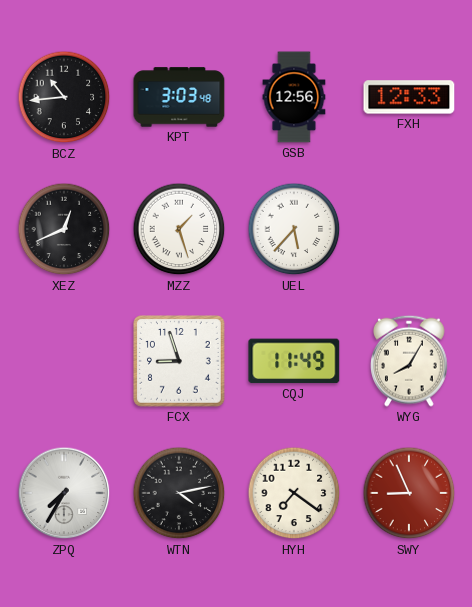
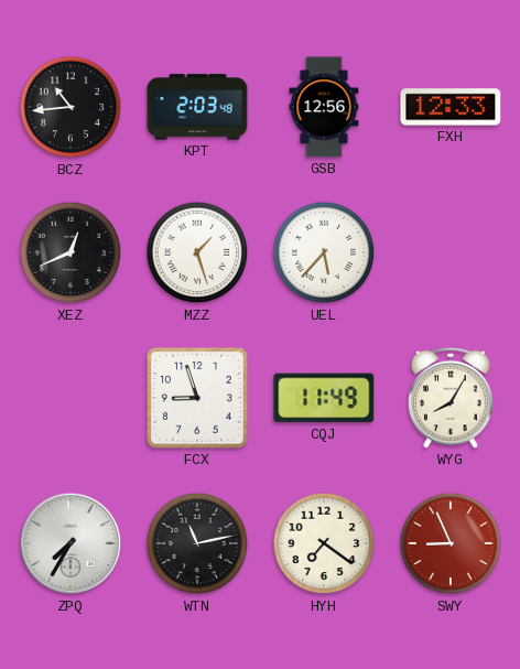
KPT: 3:03 -> 2:03
WTN: 4:13 -> 11:13
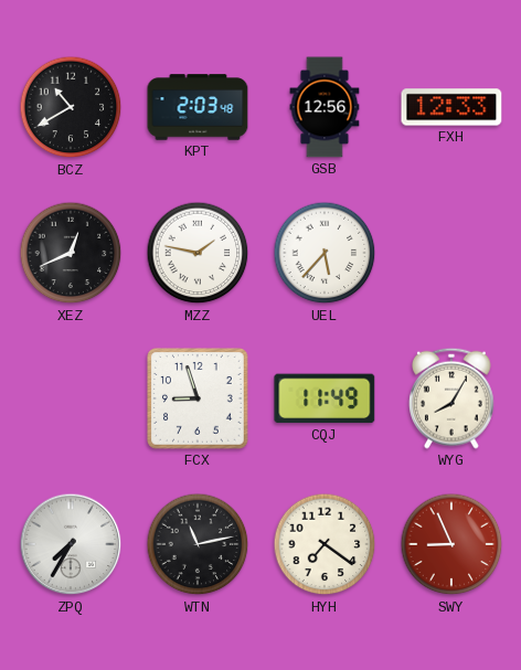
BCZ: 10:44 -> 10:40
MZZ: 1:27 -> 1:47
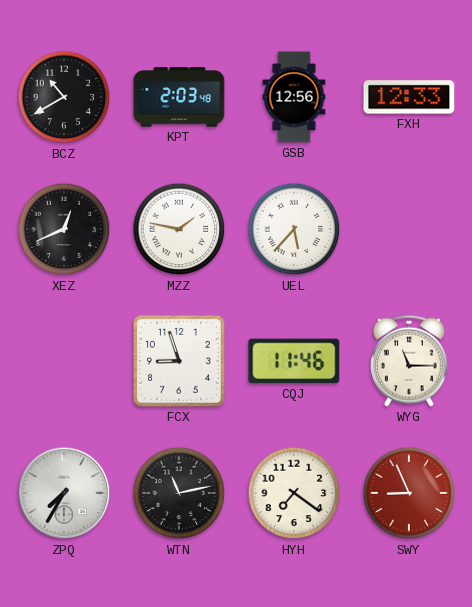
CQJ: 11:49 -> 11:46
WYG: 8:05 -> 11:15
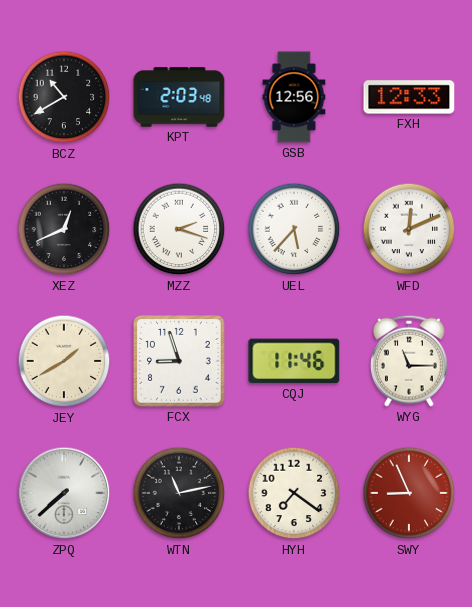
MZZ: 1:47 -> 2:18
WFD: none -> 12:11
JEY: none -> 1:40
ZPQ: 7:35 -> 7:38
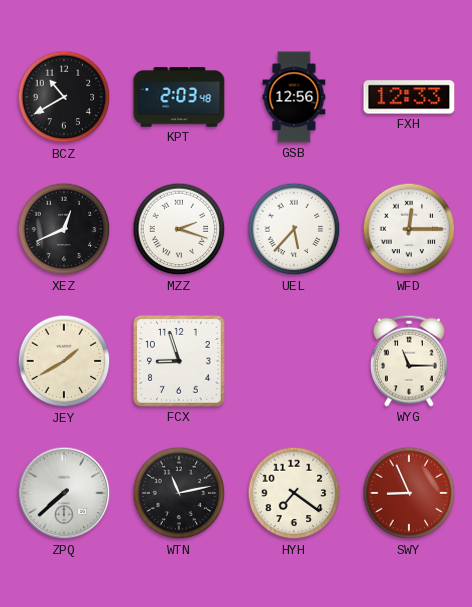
WFD: 12:11 -> 12:15
CQJ: 11:46 -> none
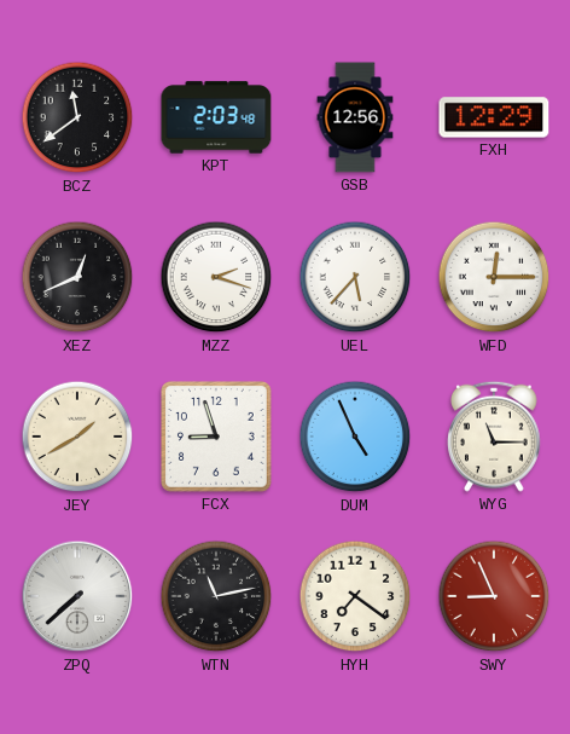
BCZ: 10:40 -> 11:39
FXH: 12:33 -> 12:29
DUM: none -> 4:56
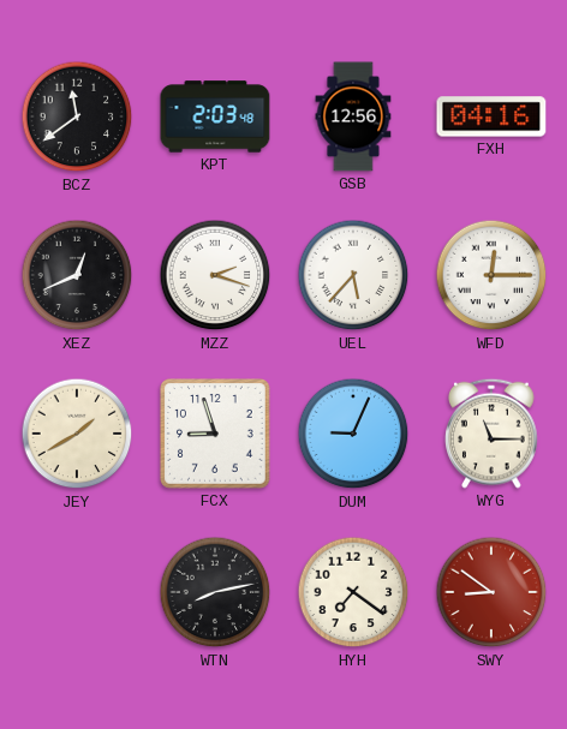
FXH: 12:29 -> 04:16
DUM: 4:56 -> 9:04
ZPQ: 7:38 -> none
WTN: 11:13 -> 8:13
SWY: 8:56 -> 8:51
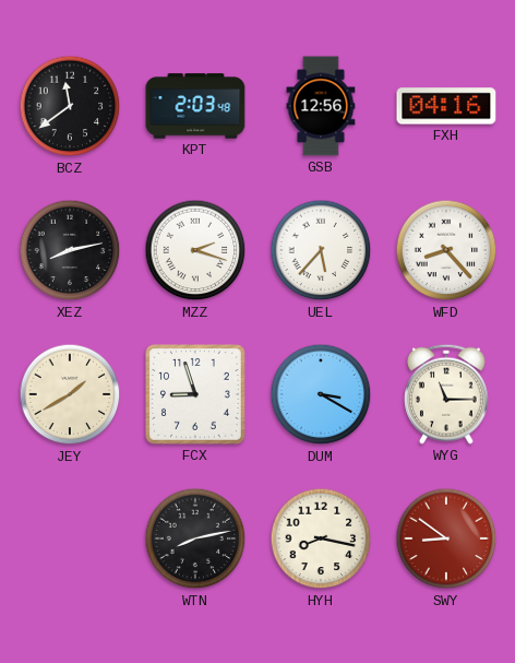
XEZ: 12:41 -> 8:13
WFD: 12:15 -> 8:23
DUM: 9:04 -> 3:20
HYH: 7:21 -> 8:17
